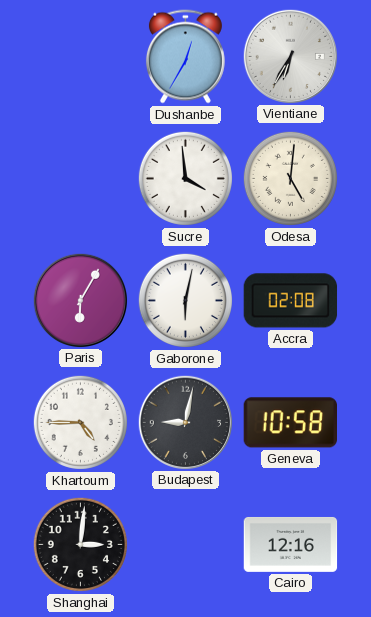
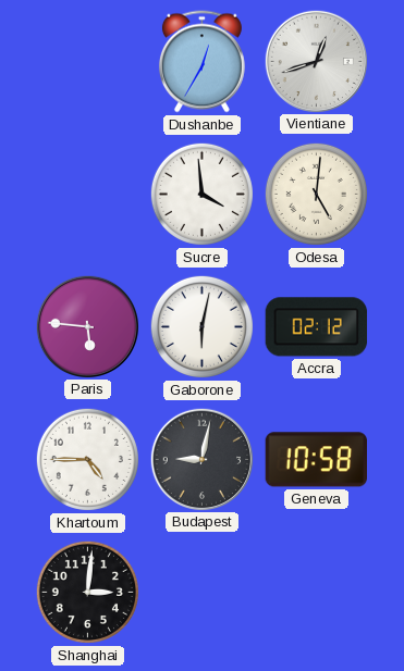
Vientiane: 6:35 -> 12:42
Paris: 6:05 -> 5:46
Accra: 02:08 -> 02:12
Cairo: 12:16 -> none
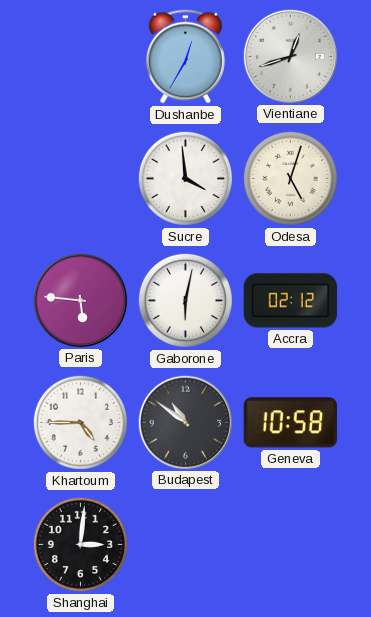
Odesa: 5:01 -> 5:03
Budapest: 9:02 -> 10:51
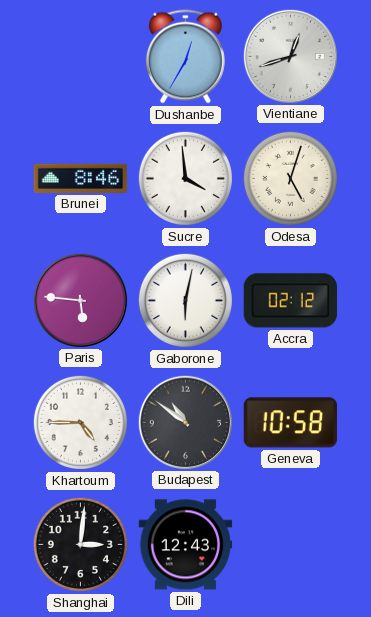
Brunei: none -> 8:46
Dili: none -> 12:43
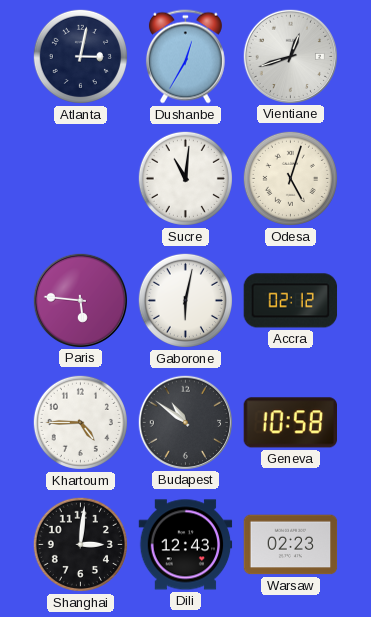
Atlanta: none -> 3:02
Brunei: 8:46 -> none
Sucre: 3:59 -> 11:01
Warsaw: none -> 02:23
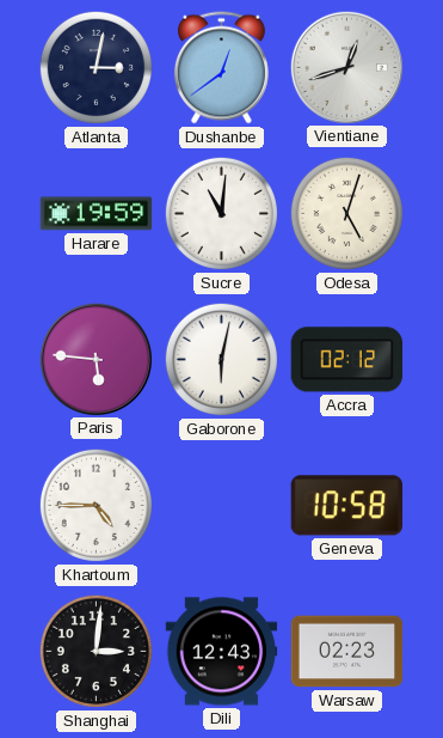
Dushanbe: 12:35 -> 12:39
Harare: none -> 19:59
Budapest: 10:51 -> none
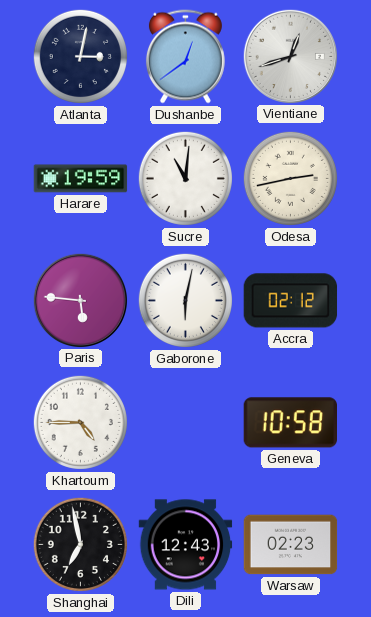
Odesa: 5:03 -> 2:43
Shanghai: 3:01 -> 6:58
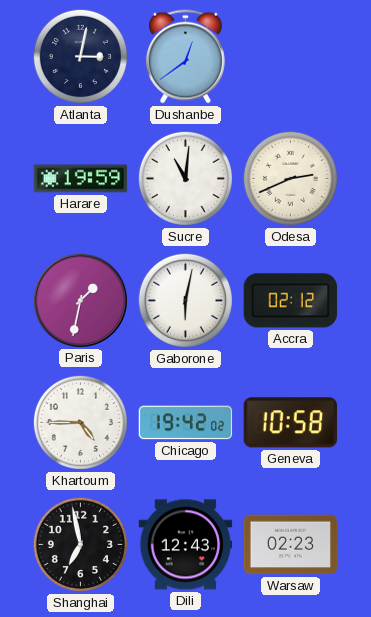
Vientiane: 12:42 -> none
Odesa: 2:43 -> 2:41
Paris: 5:46 -> 1:32
Chicago: none -> 19:42
